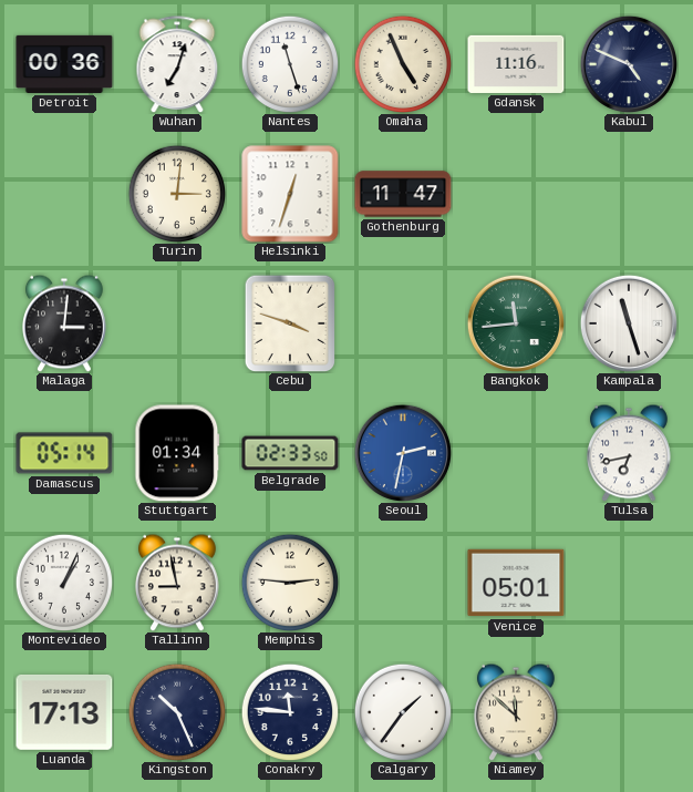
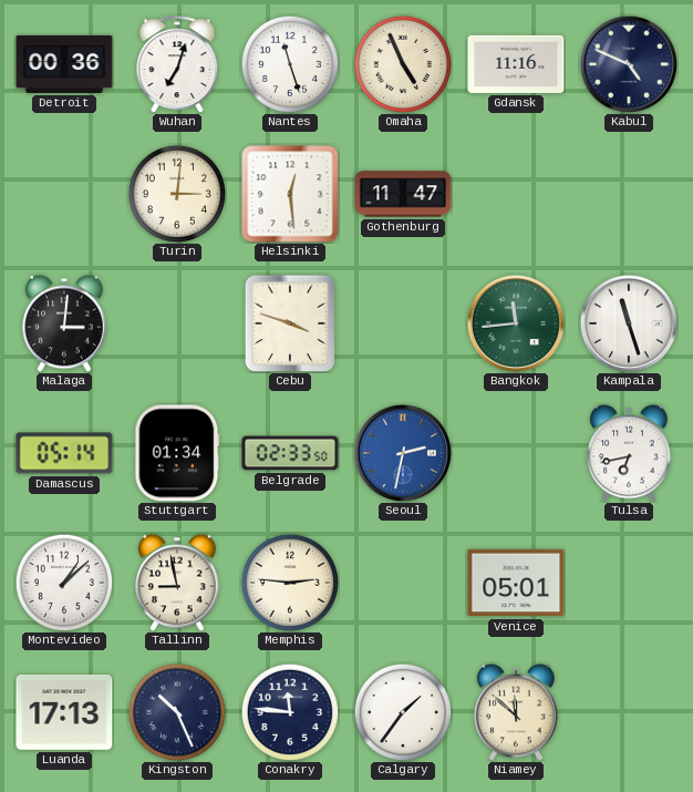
Helsinki: 12:33 -> 12:29
Montevideo: 1:04 -> 1:08
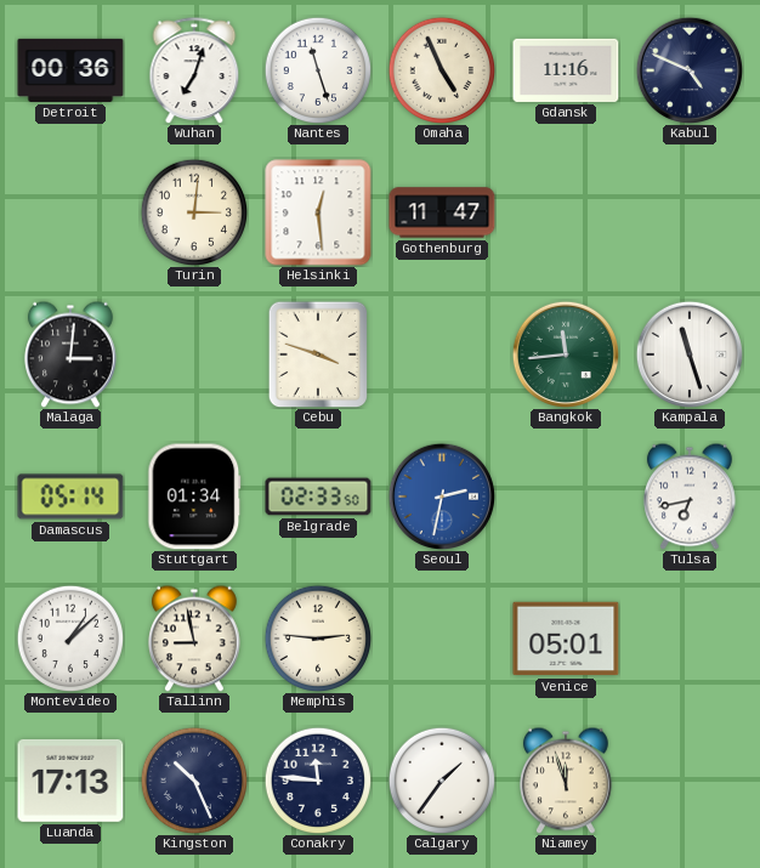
Niamey: 11:52 -> 11:57
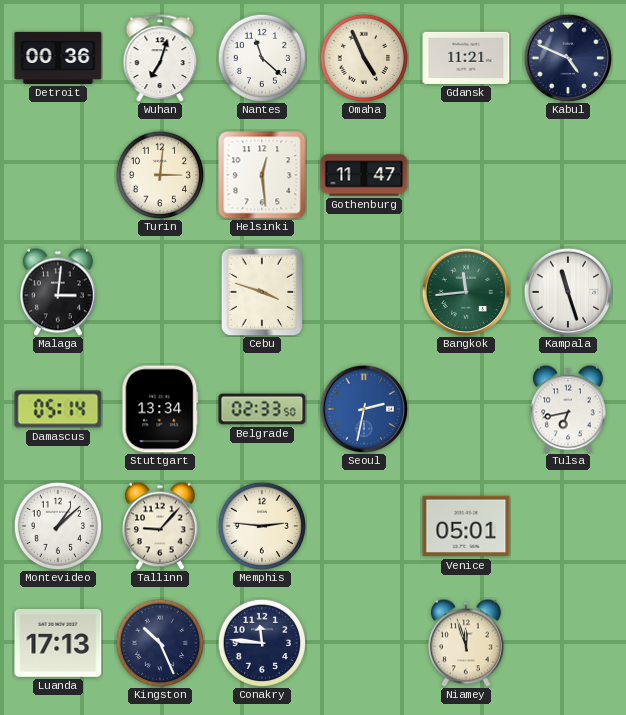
Nantes: 11:27 -> 11:22
Gdansk: 11:16 -> 11:21
Stuttgart: 01:34 -> 13:34
Tallinn: 8:58 -> 9:07
Calgary: 1:36 -> none
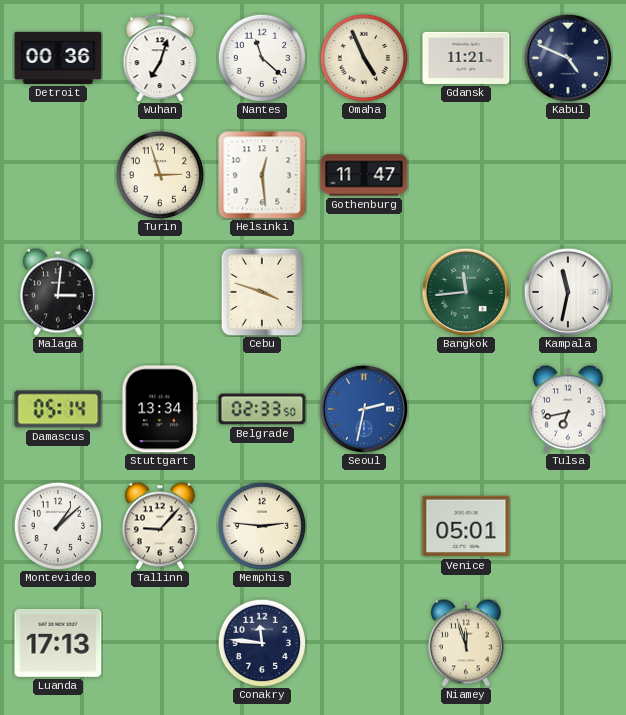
Turin: 3:01 -> 2:57
Kampala: 11:27 -> 11:32
Kingston: 10:26 -> none
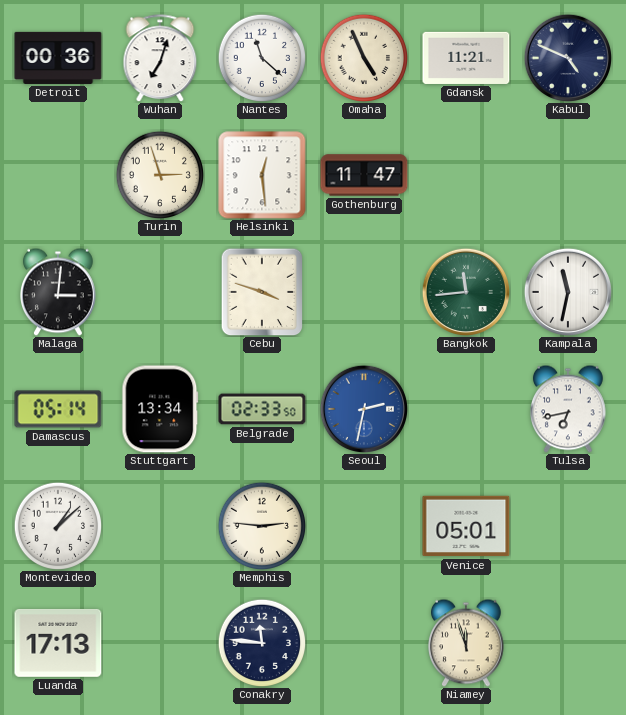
Tallinn: 9:07 -> none
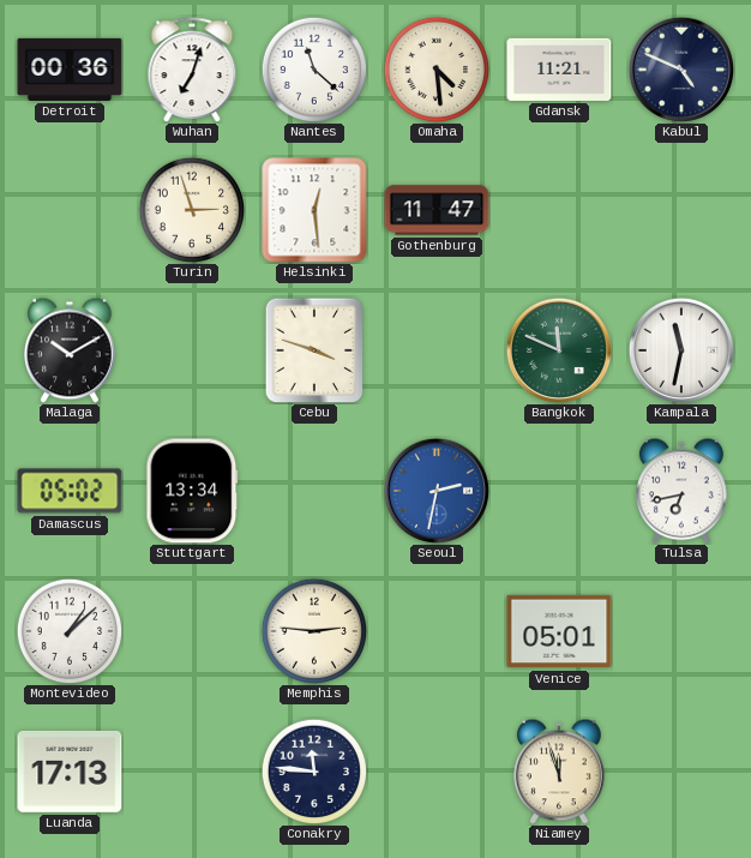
Omaha: 4:56 -> 4:29
Malaga: 3:01 -> 10:10
Bangkok: 11:44 -> 11:49
Damascus: 05:14 -> 05:02
Belgrade: 02:33 -> none
